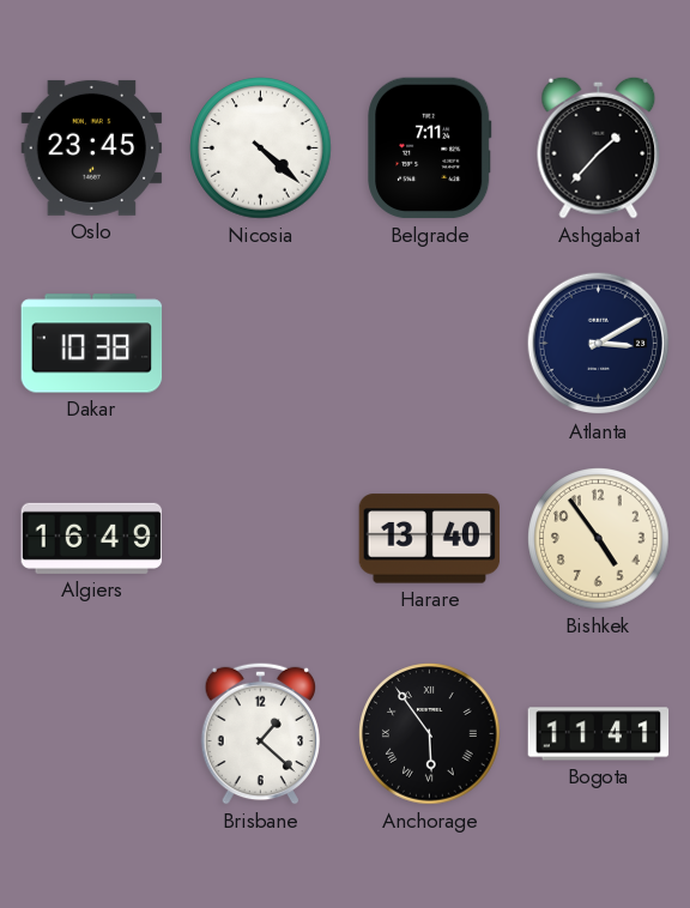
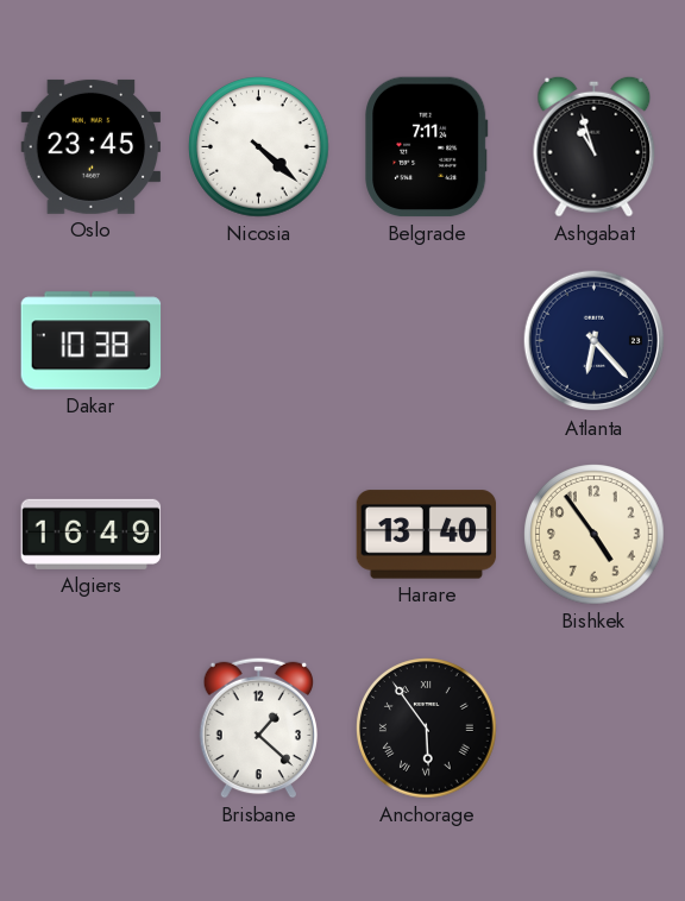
Ashgabat: 1:37 -> 10:57
Atlanta: 3:10 -> 6:23
Bogota: 11:41 -> none
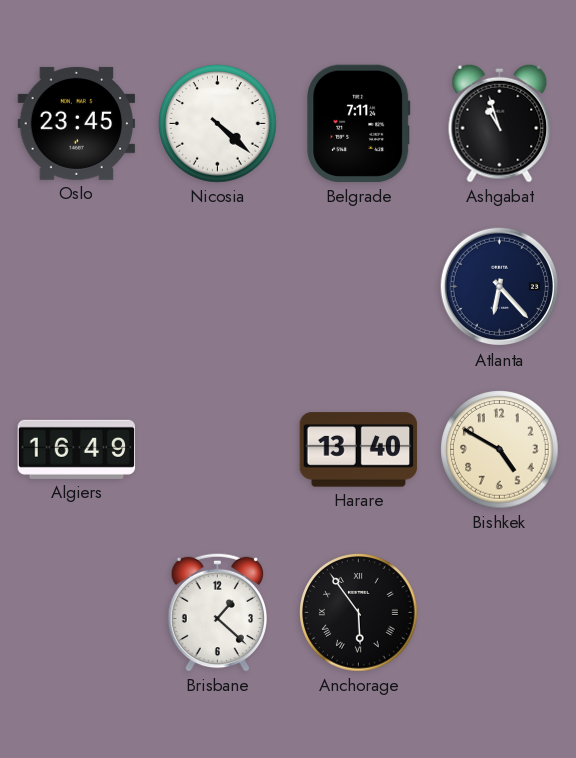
Dakar: 10:38 -> none
Bishkek: 4:54 -> 4:50
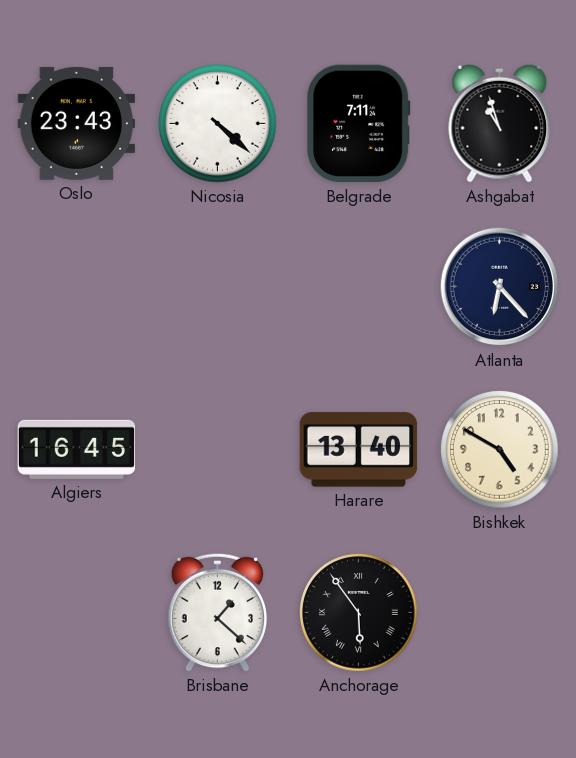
Oslo: 23:45 -> 23:43
Algiers: 16:49 -> 16:45
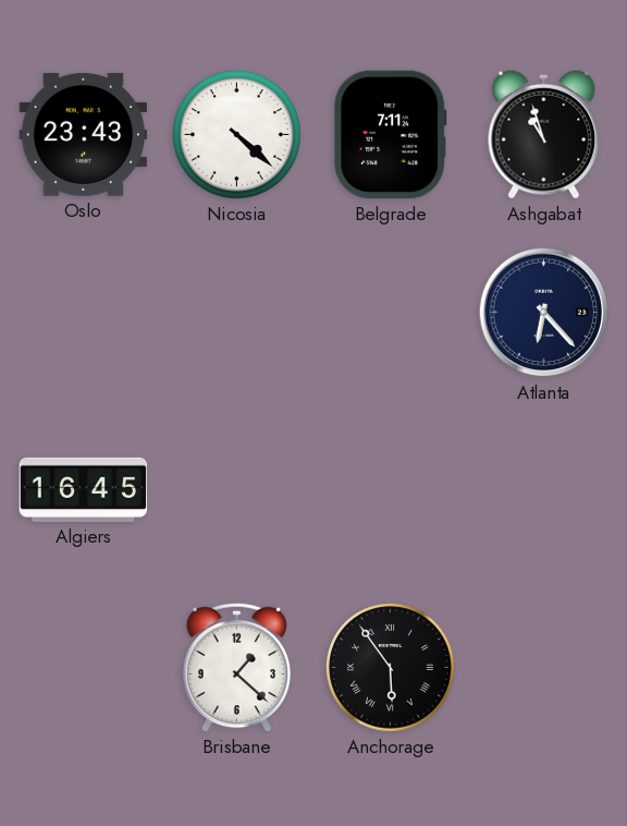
Harare: 13:40 -> none
Bishkek: 4:50 -> none
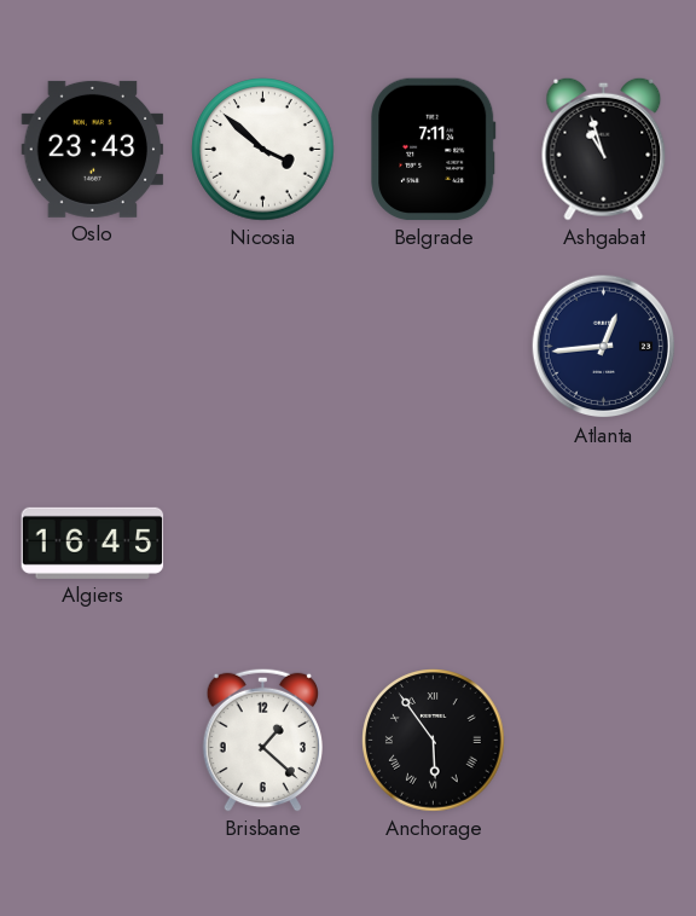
Nicosia: 4:22 -> 3:52
Atlanta: 6:23 -> 12:44
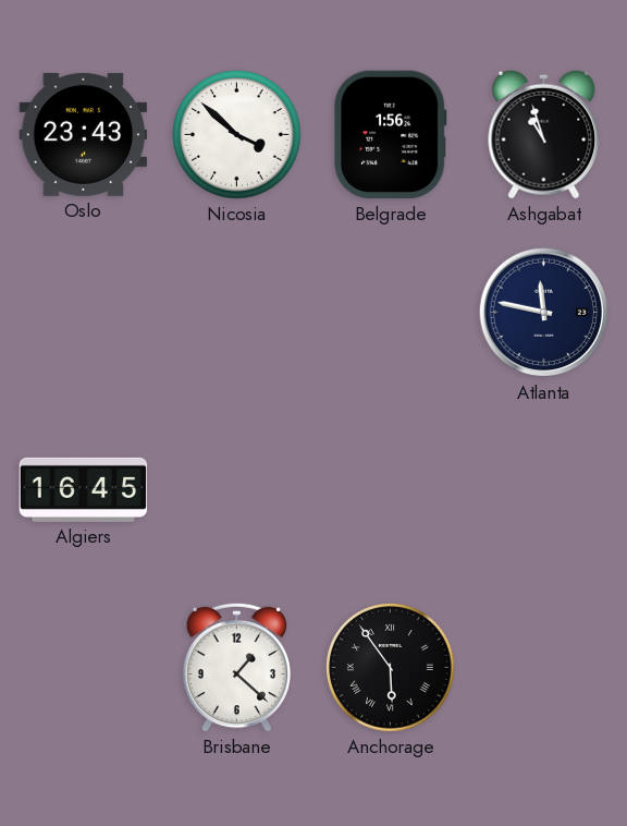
Belgrade: 7:11 -> 1:56
Atlanta: 12:44 -> 11:47
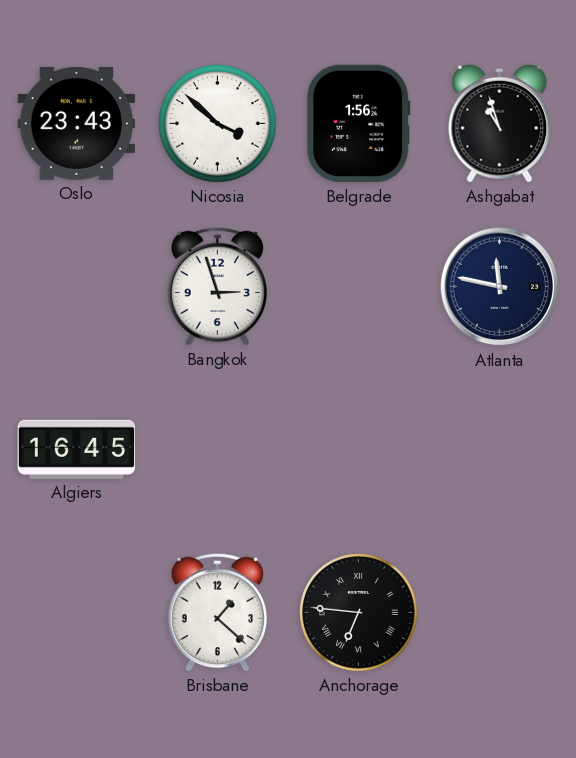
Bangkok: none -> 2:57
Anchorage: 5:54 -> 6:46
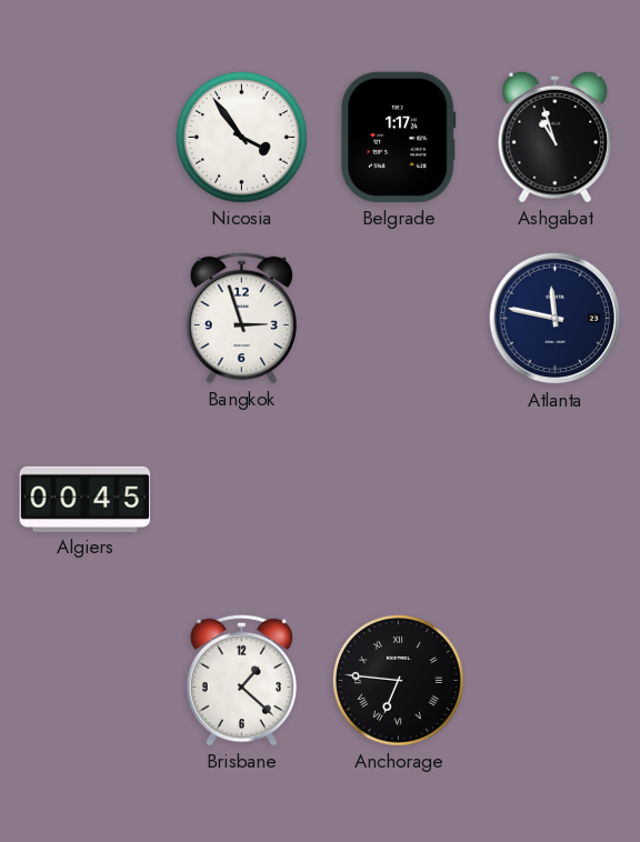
Oslo: 23:43 -> none
Nicosia: 3:52 -> 3:54
Belgrade: 1:56 -> 1:17
Algiers: 16:45 -> 00:45
